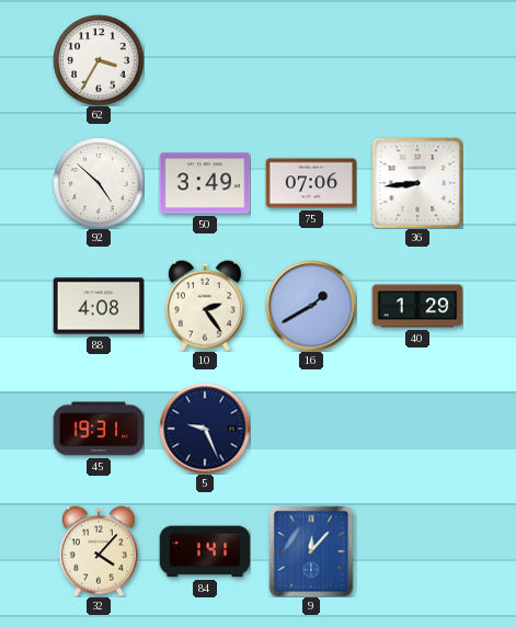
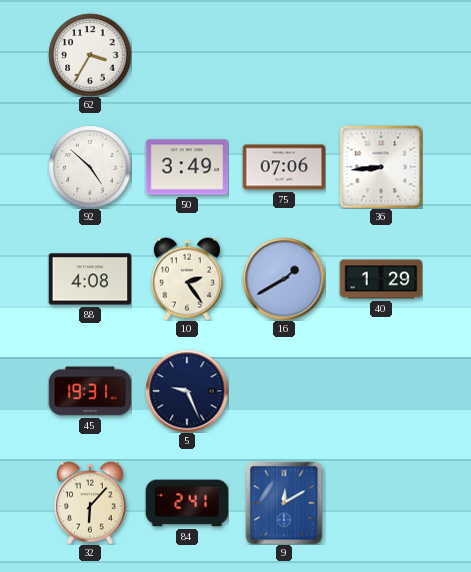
32: 4:07 -> 6:07
84: 1:41 -> 2:41
9: 12:07 -> 12:10
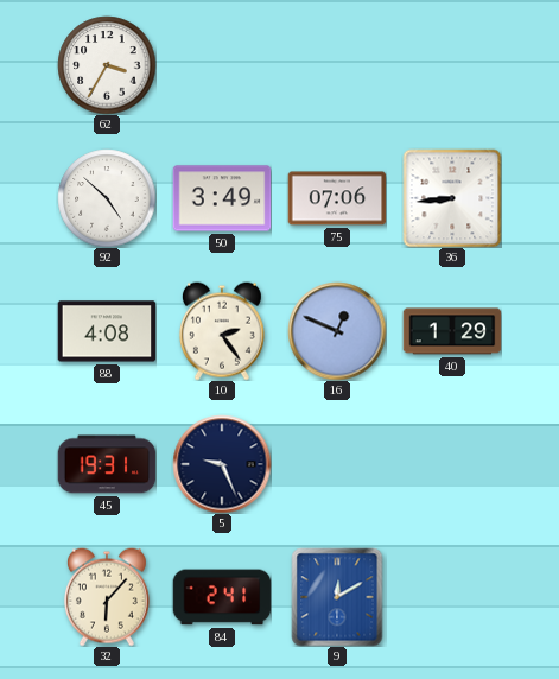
16: 1:40 -> 12:49
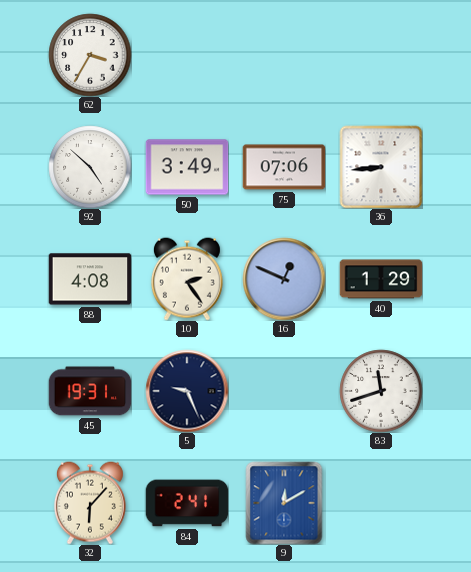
83: none -> 11:42
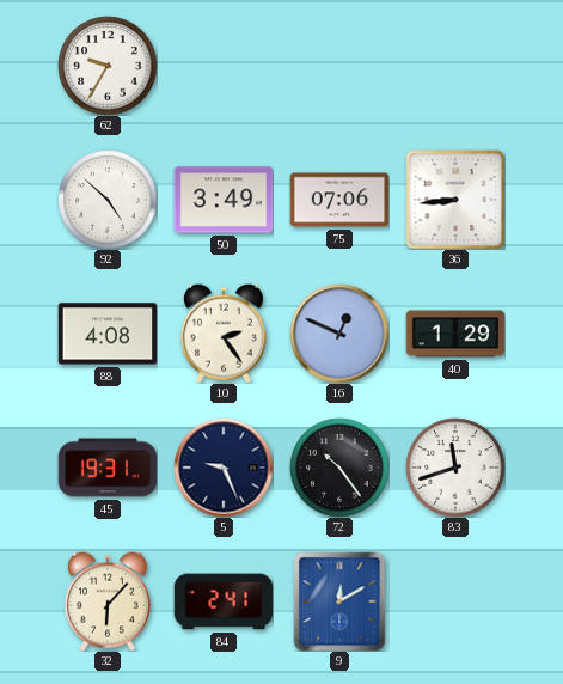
62: 3:35 -> 9:35
72: none -> 10:24
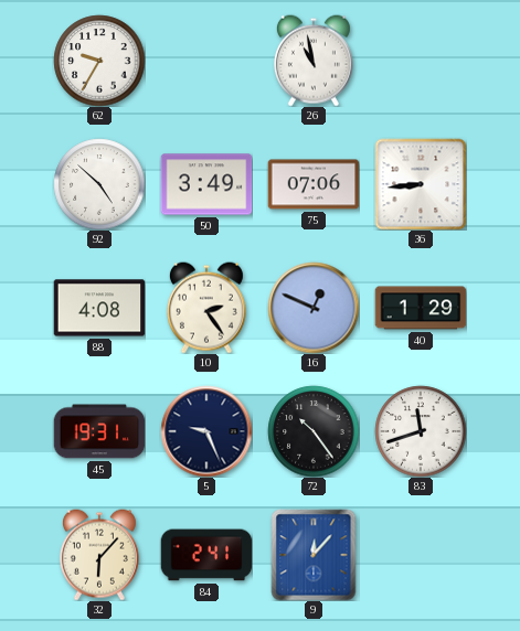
26: none -> 10:58
9: 12:10 -> 12:07
